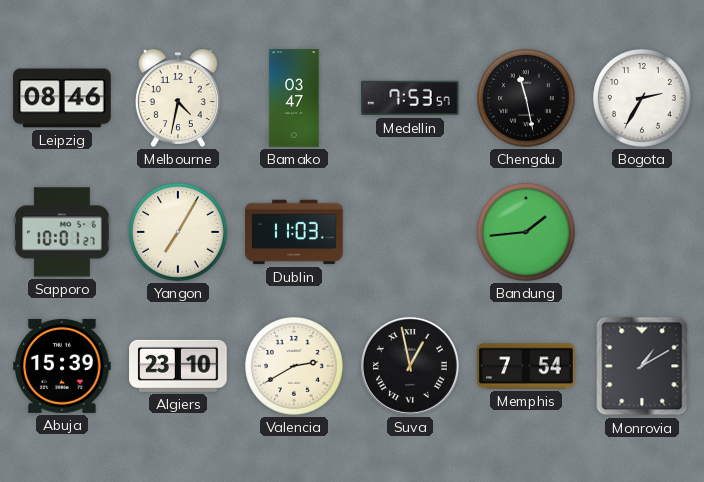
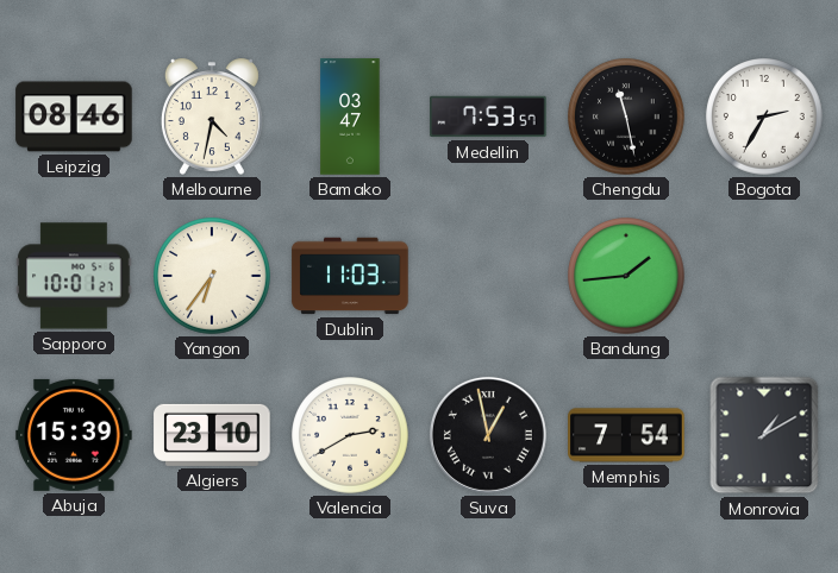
Yangon: 7:05 -> 6:36
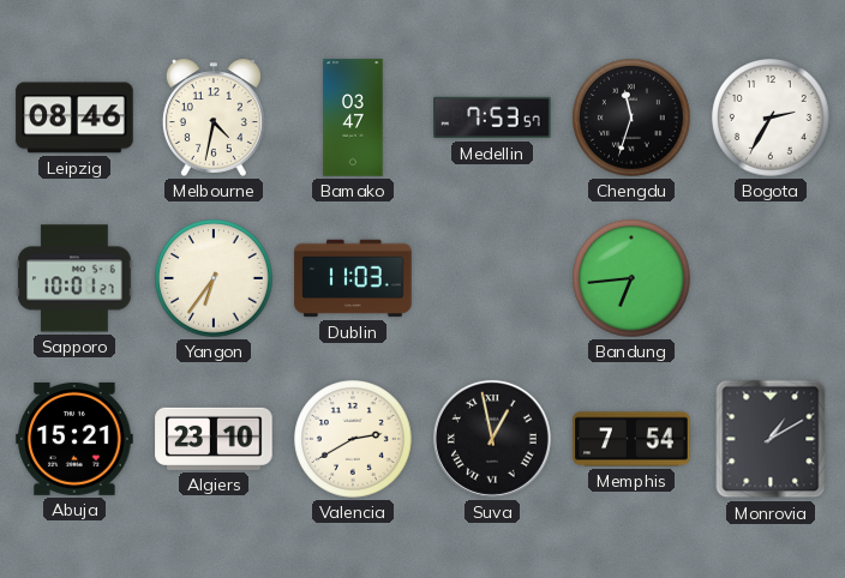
Chengdu: 11:28 -> 11:33
Bandung: 1:44 -> 6:44
Abuja: 15:39 -> 15:21
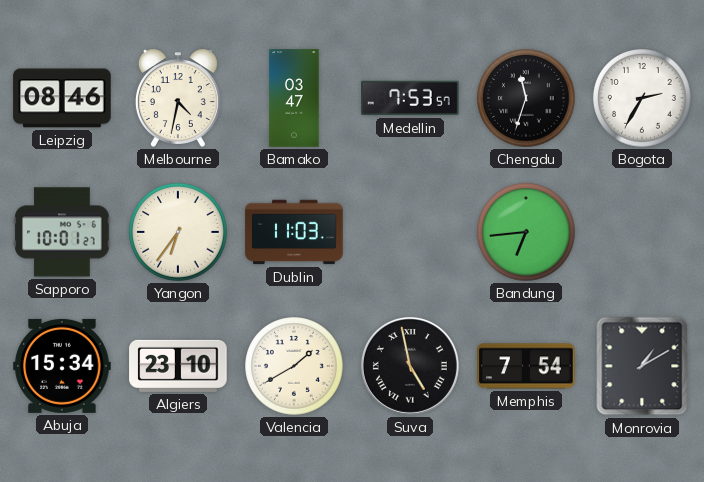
Abuja: 15:21 -> 15:34
Valencia: 2:40 -> 1:40
Suva: 12:58 -> 4:58
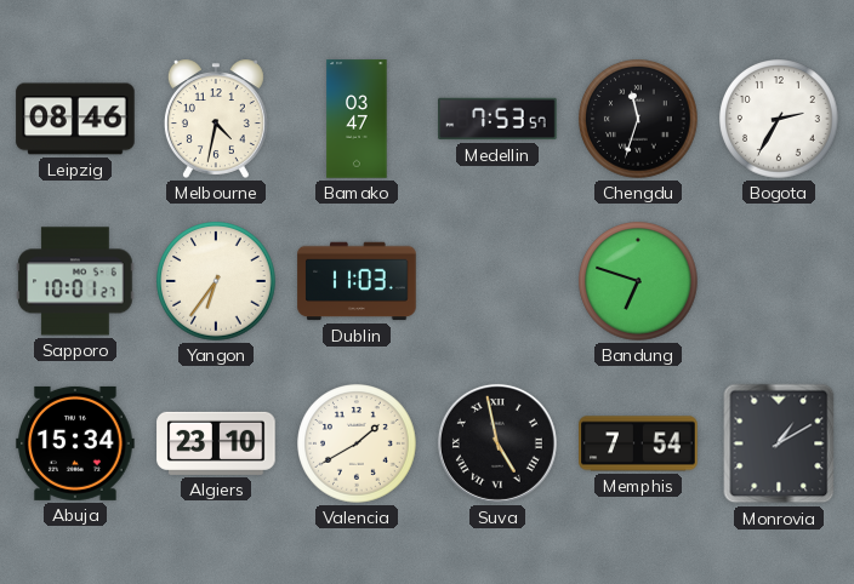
Bandung: 6:44 -> 6:48
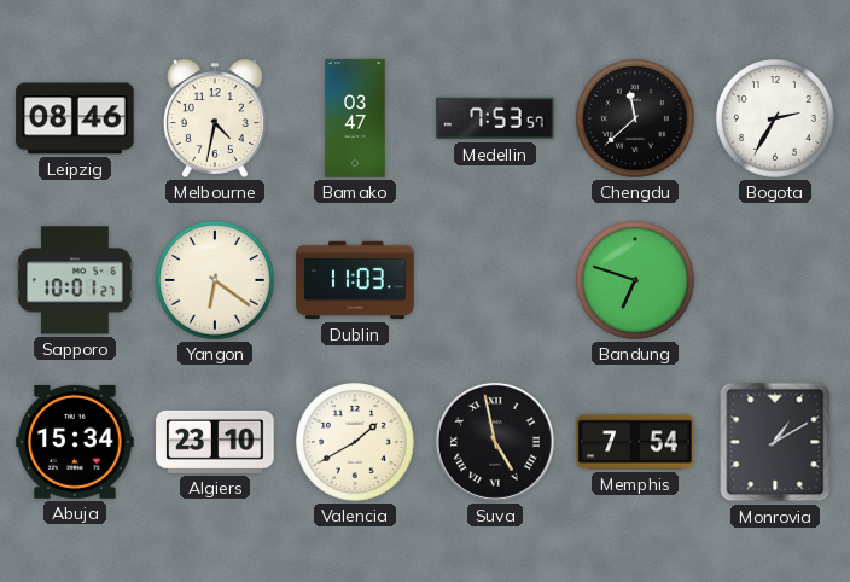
Chengdu: 11:33 -> 11:38
Yangon: 6:36 -> 6:21
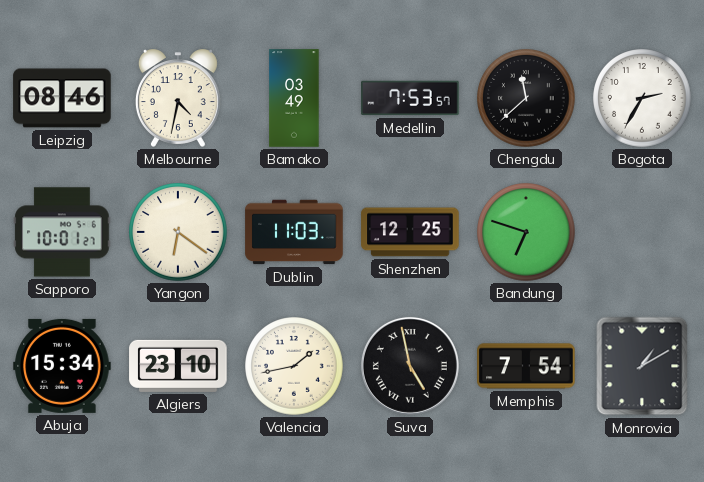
Bamako: 03:47 -> 03:49
Shenzhen: none -> 12:25
Valencia: 1:40 -> 1:43
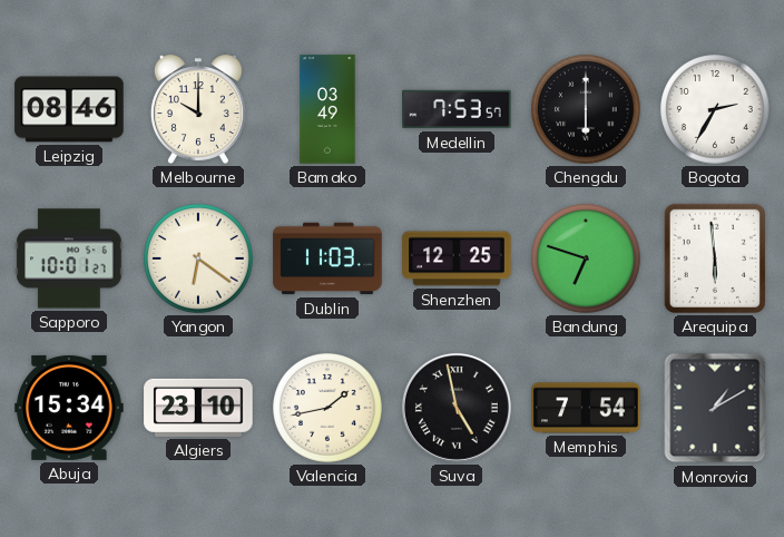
Melbourne: 4:32 -> 10:00
Chengdu: 11:38 -> 6:00
Arequipa: none -> 5:59
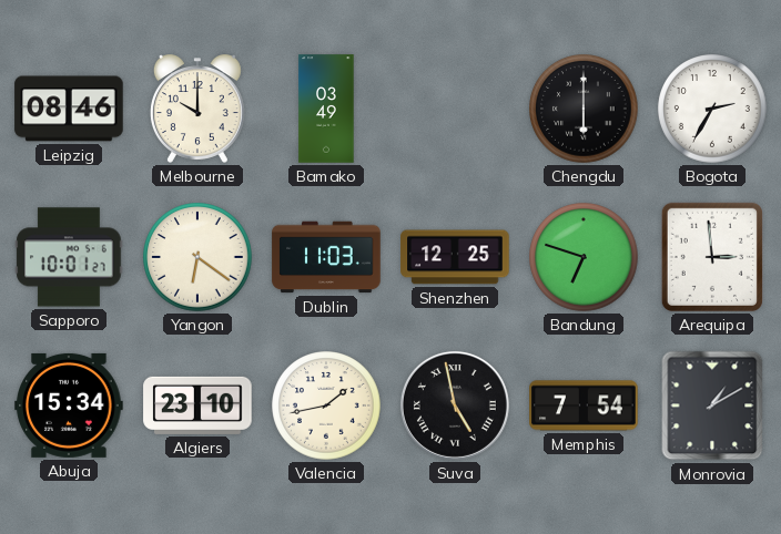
Medellin: 7:53 -> none
Arequipa: 5:59 -> 2:59
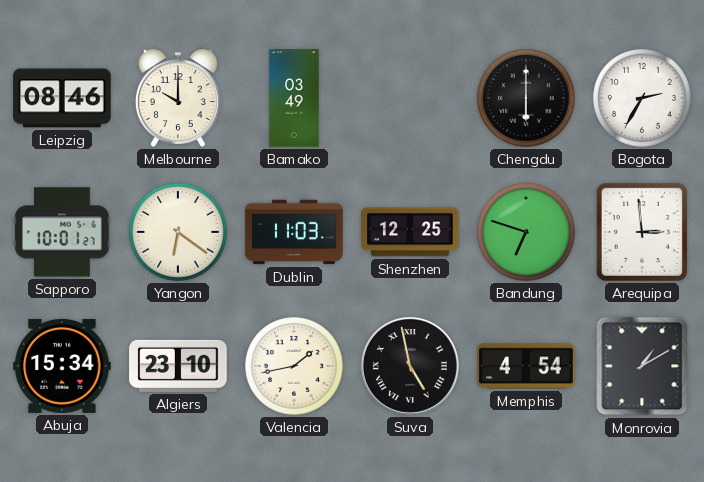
Memphis: 7:54 -> 4:54
